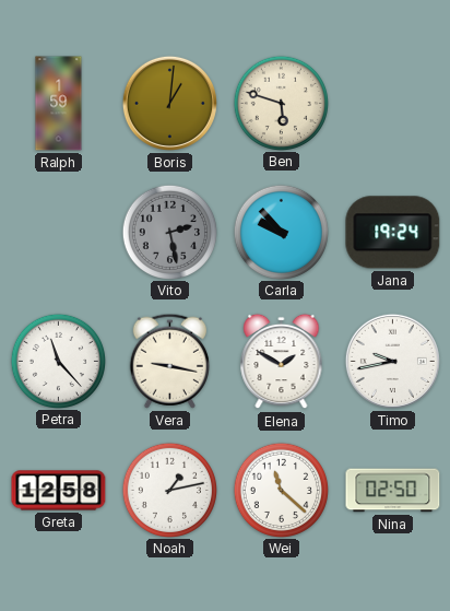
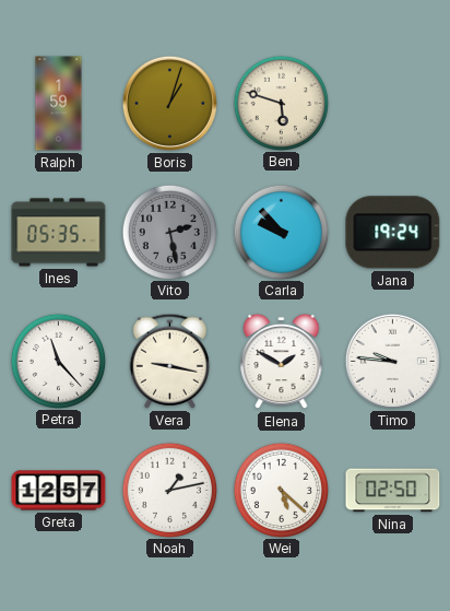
Boris: 1:01 -> 1:03
Ines: none -> 05:35
Timo: 9:43 -> 9:46
Greta: 12:58 -> 12:57
Wei: 11:22 -> 5:22
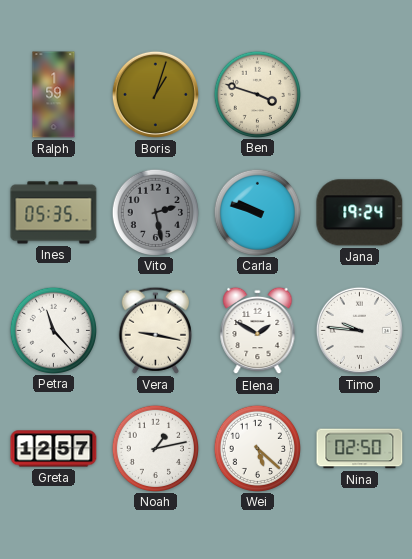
Ben: 5:48 -> 3:48
Carla: 9:53 -> 9:48
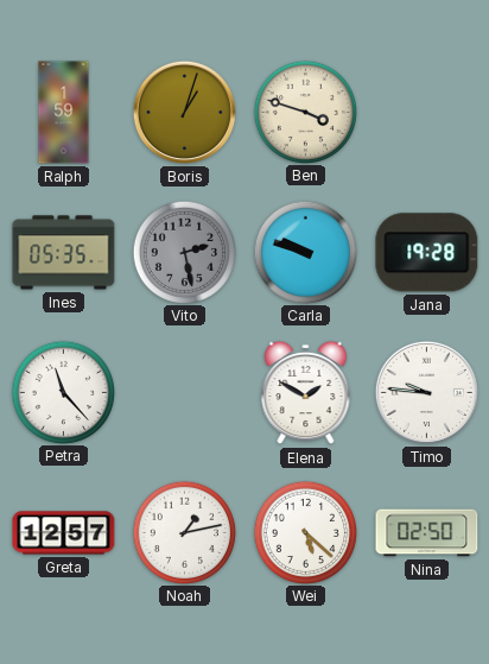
Jana: 19:24 -> 19:28
Vera: 9:17 -> none
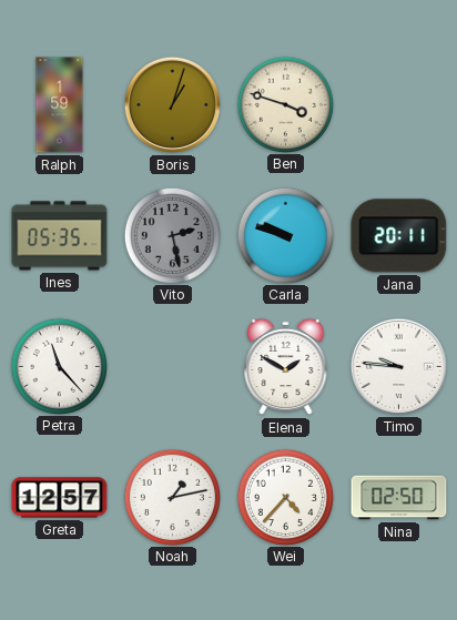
Jana: 19:28 -> 20:11
Wei: 5:22 -> 4:37
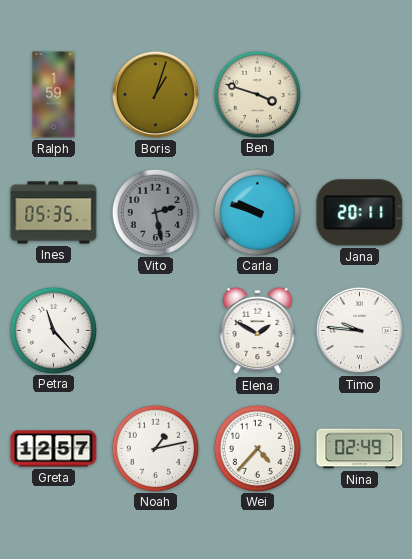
Nina: 02:50 -> 02:49
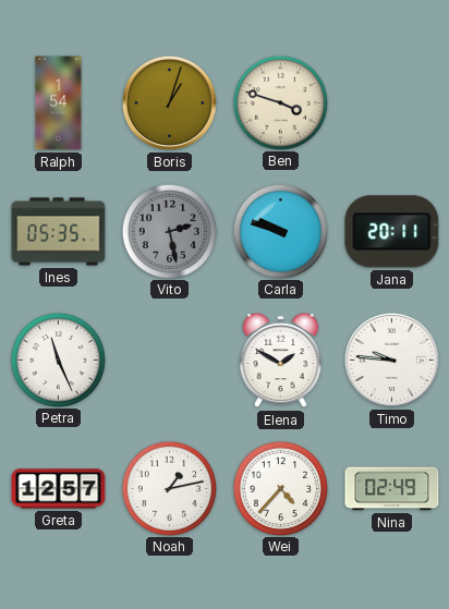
Ralph: 1:59 -> 1:54
Petra: 11:23 -> 11:26
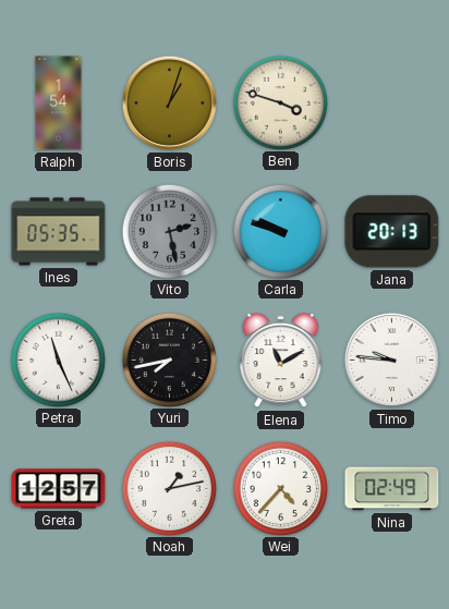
Jana: 20:11 -> 20:13
Yuri: none -> 7:43
Elena: 1:50 -> 11:10
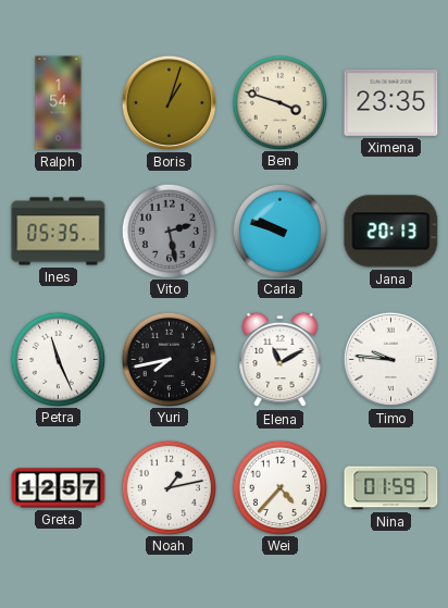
Ximena: none -> 23:35
Nina: 02:49 -> 01:59
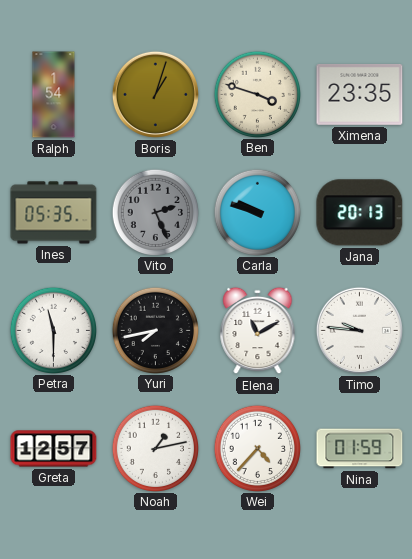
Vito: 2:28 -> 2:26
Petra: 11:26 -> 11:30
